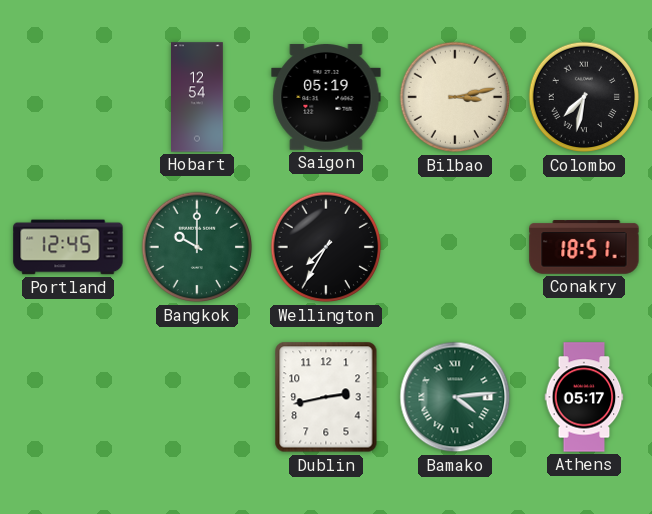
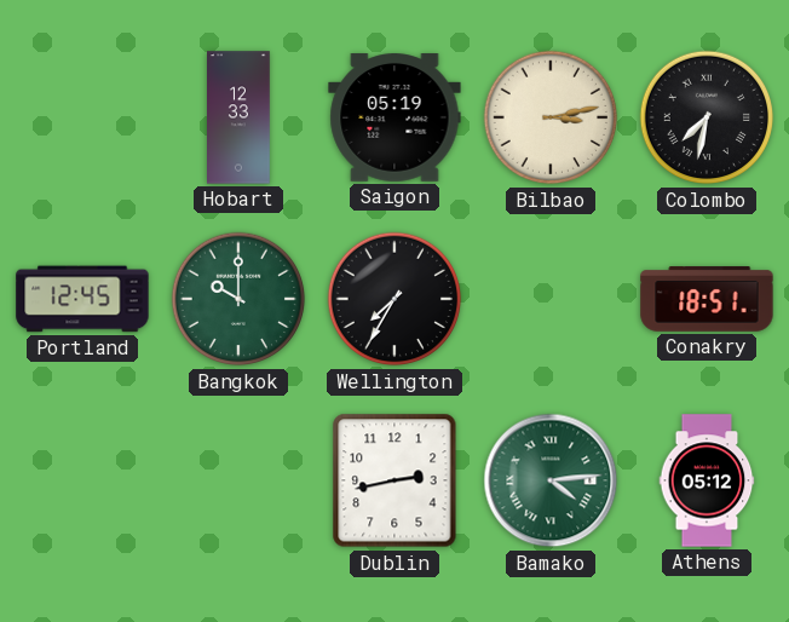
Hobart: 12:54 -> 12:33
Athens: 05:17 -> 05:12
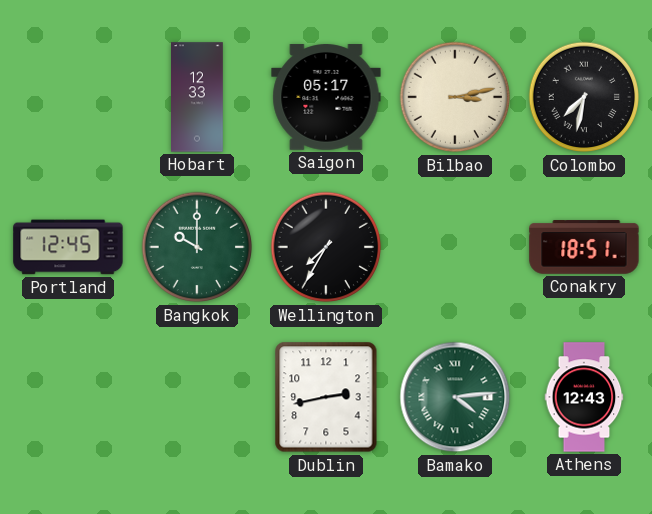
Saigon: 05:19 -> 05:17
Athens: 05:12 -> 12:43
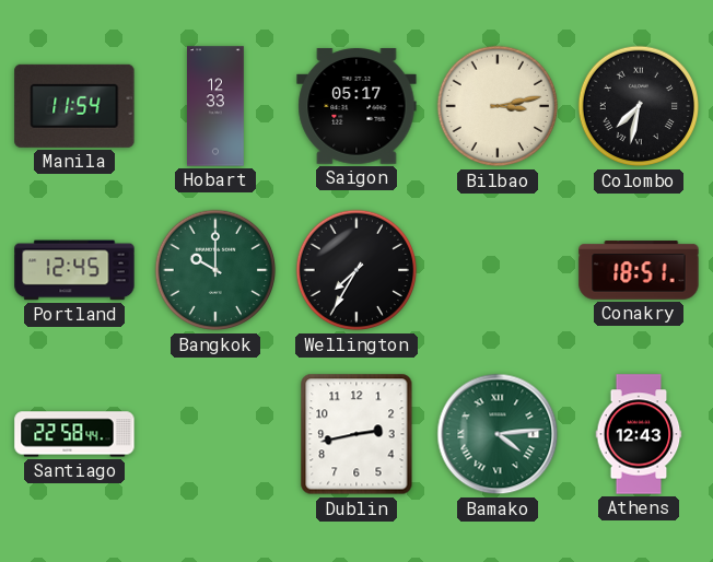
Manila: none -> 11:54
Santiago: none -> 22:58
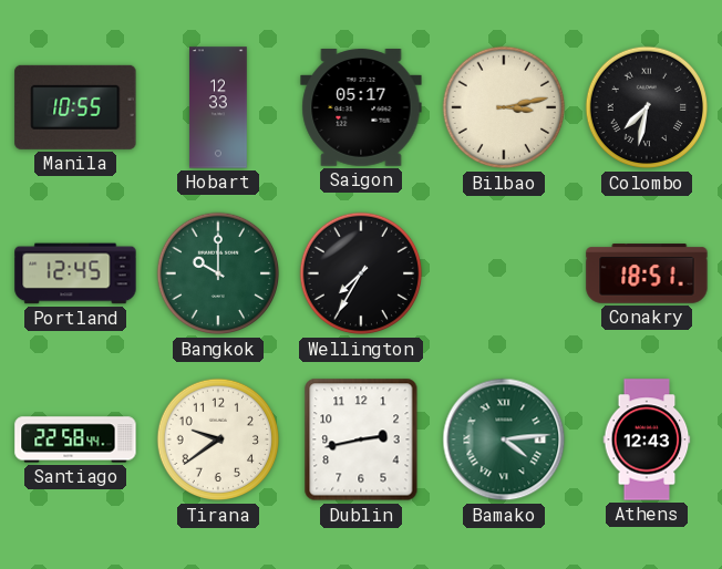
Manila: 11:54 -> 10:55
Tirana: none -> 9:39
